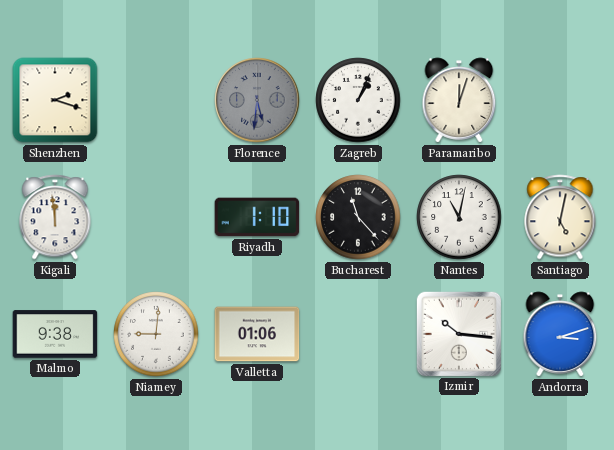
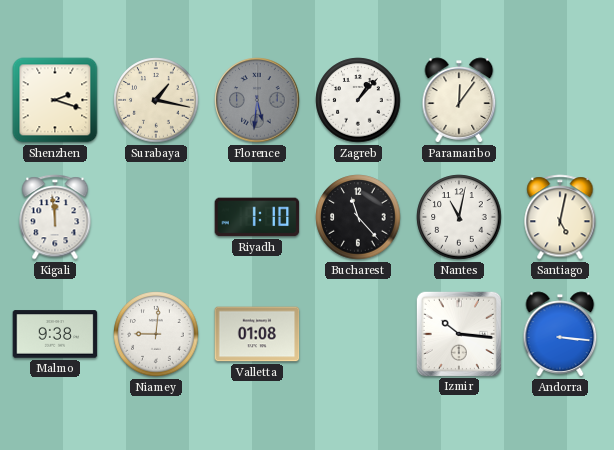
Surabaya: none -> 1:17
Zagreb: 1:04 -> 1:07
Paramaribo: 12:03 -> 12:06
Valletta: 01:06 -> 01:08
Andorra: 3:12 -> 3:16
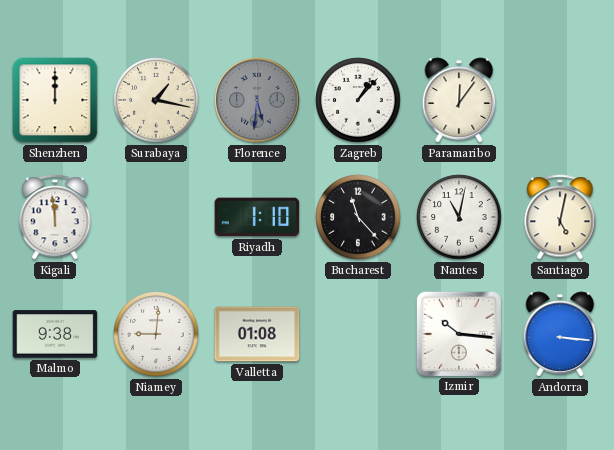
Shenzhen: 2:18 -> 12:00
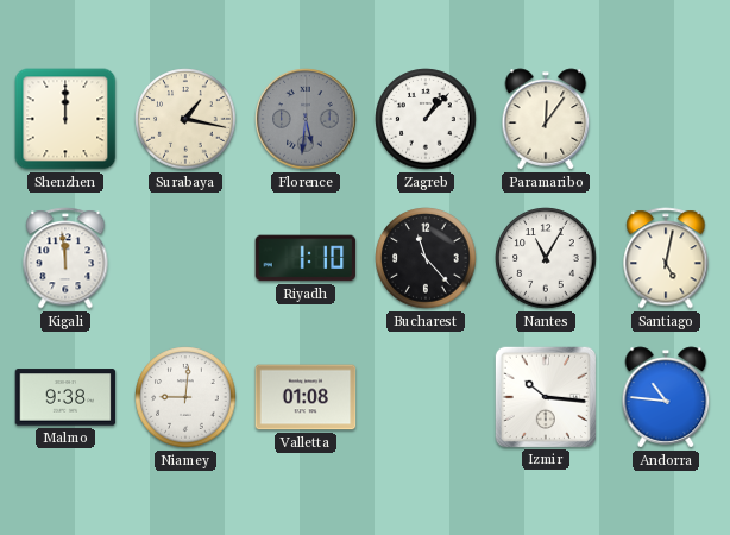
Nantes: 11:02 -> 11:05
Andorra: 3:16 -> 10:46
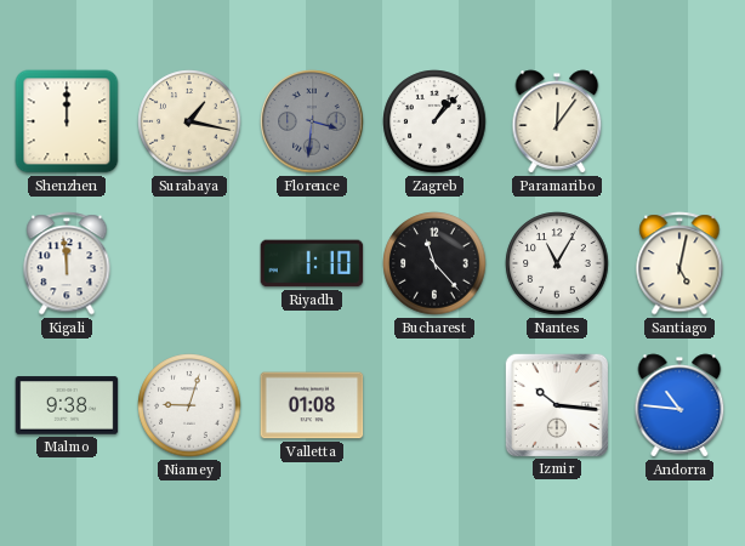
Florence: 5:31 -> 3:31
Niamey: 9:01 -> 9:03
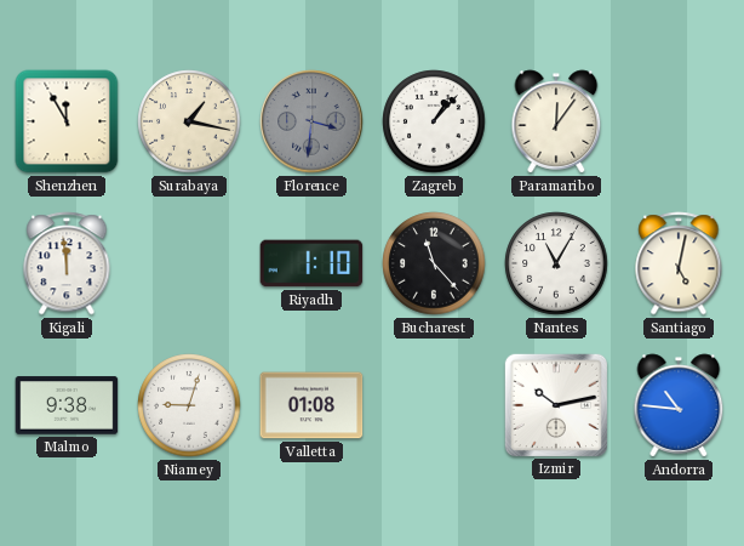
Shenzhen: 12:00 -> 11:55
Izmir: 10:16 -> 10:13
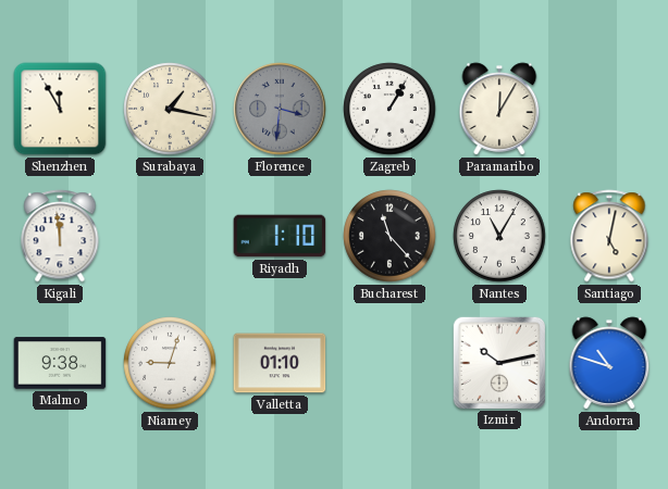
Zagreb: 1:07 -> 1:05
Paramaribo: 12:06 -> 12:05
Valletta: 01:08 -> 01:10
Andorra: 10:46 -> 10:48
